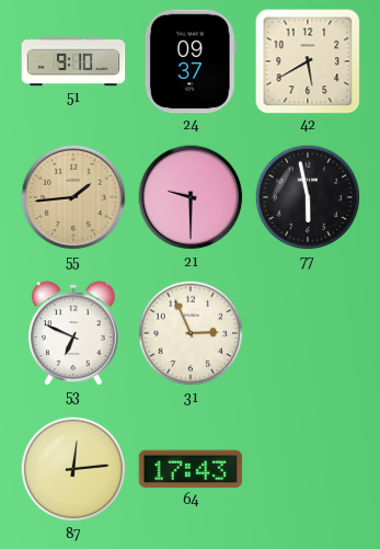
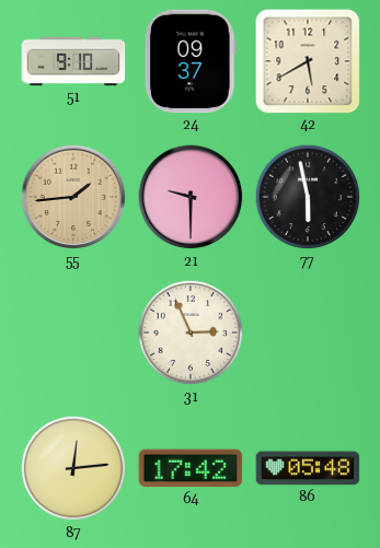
53: 6:49 -> none
64: 17:43 -> 17:42
86: none -> 05:48
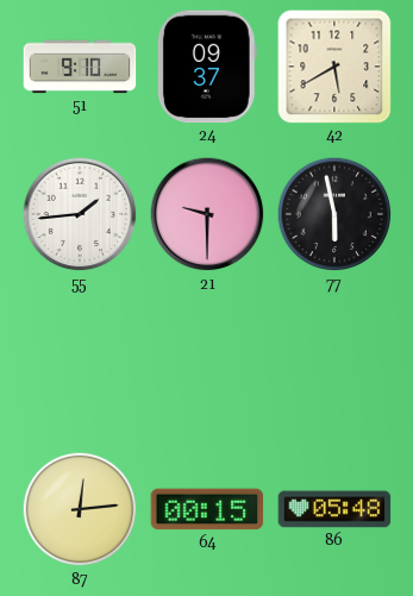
55 dial: champagne -> white
31: 2:56 -> none
64: 17:42 -> 00:15
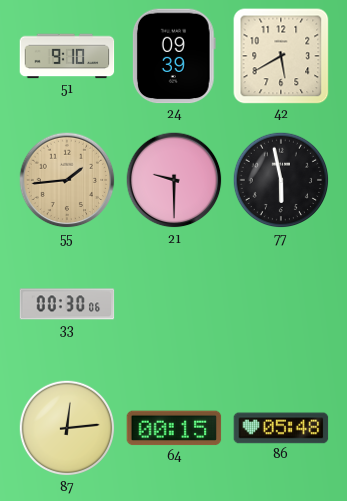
24: 09:37 -> 09:39
55 dial: white -> champagne
33: none -> 00:30
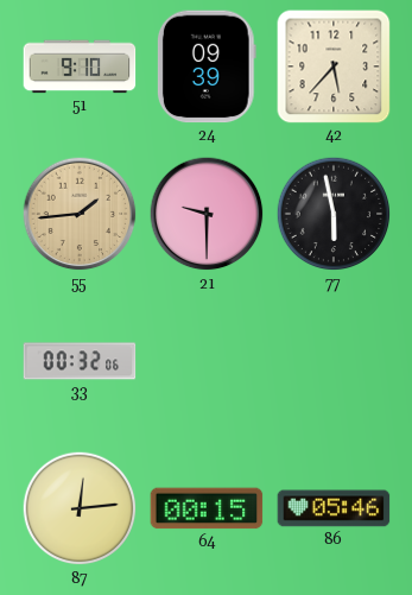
42: 5:40 -> 5:37
33: 00:30 -> 00:32
86: 05:48 -> 05:46
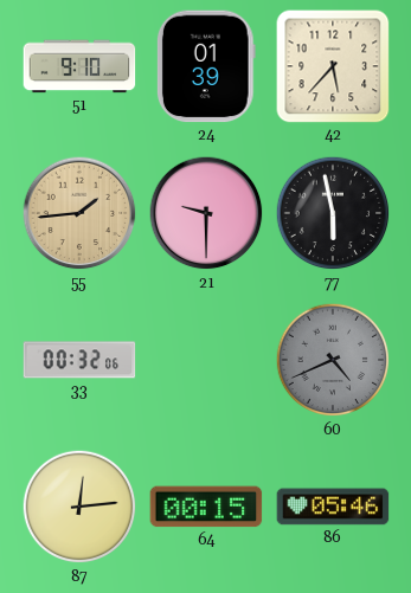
24: 09:39 -> 01:39
60: none -> 4:41
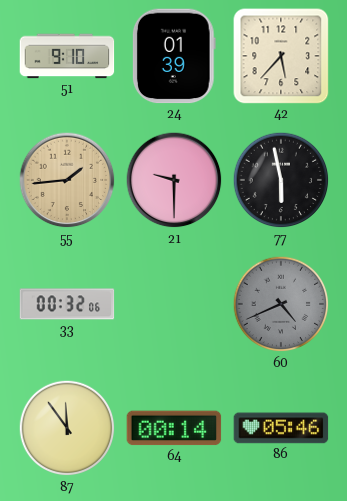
87: 12:14 -> 11:54
64: 00:15 -> 00:14
